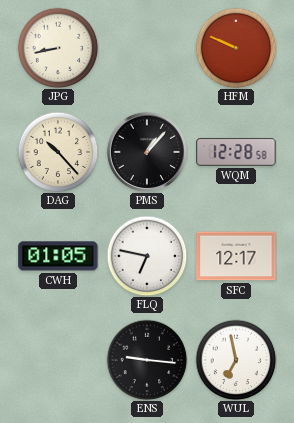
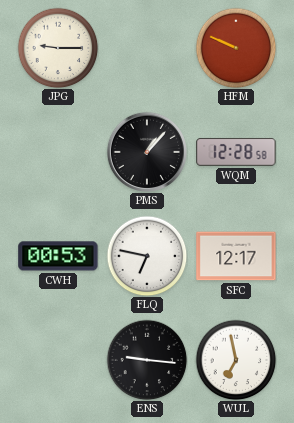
JPG: 8:43 -> 9:15
DAG: 10:23 -> none
CWH: 01:05 -> 00:53
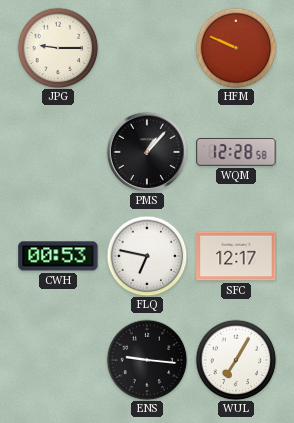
WUL: 6:58 -> 7:05
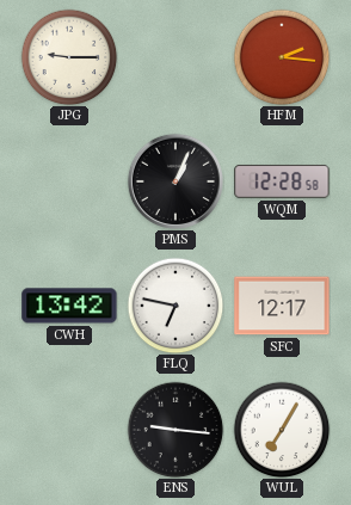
HFM: 9:49 -> 2:16
PMS: 1:07 -> 1:04
CWH: 00:53 -> 13:42
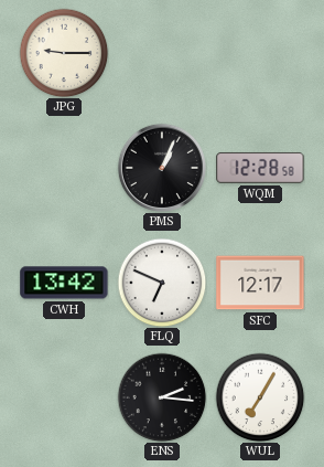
HFM: 2:16 -> none
FLQ: 6:47 -> 6:49
ENS: 9:16 -> 2:16
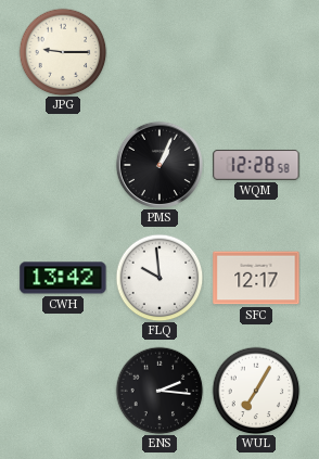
FLQ: 6:49 -> 9:59
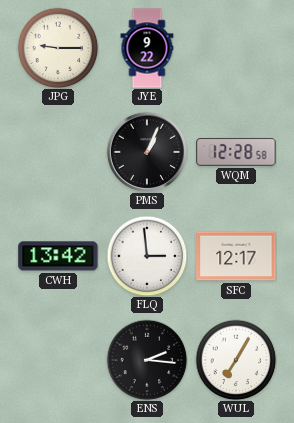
JYE: none -> 9:22
FLQ: 9:59 -> 2:59
